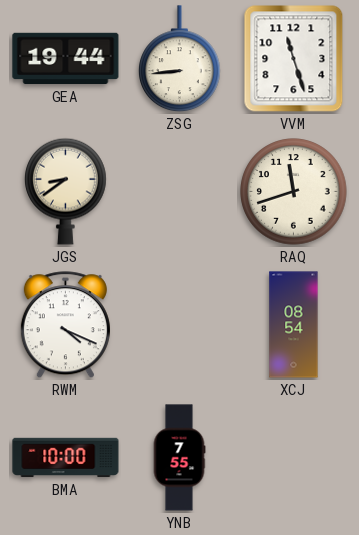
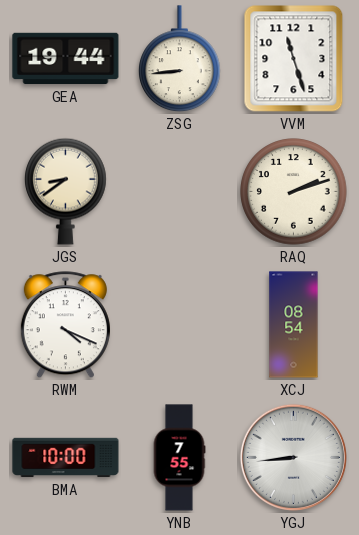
RAQ: 11:42 -> 2:12
YGJ: none -> 8:44
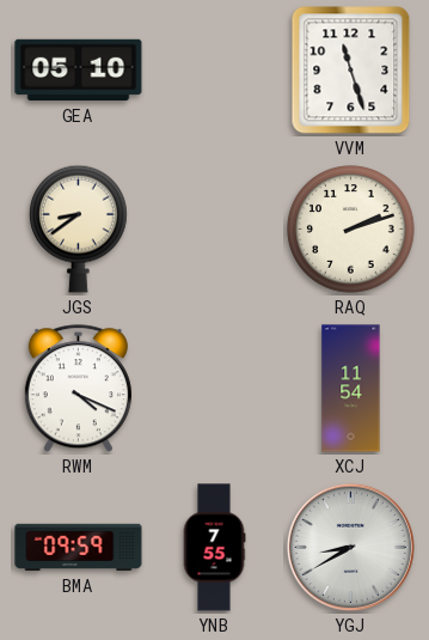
GEA: 19:44 -> 05:10
ZSG: 8:44 -> none
XCJ: 08:54 -> 11:54
BMA: 10:00 -> 09:59
YGJ: 8:44 -> 8:40
